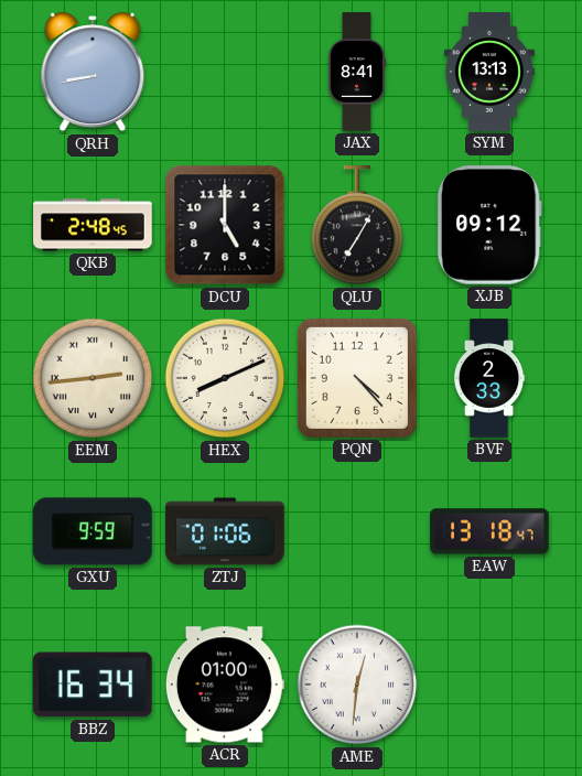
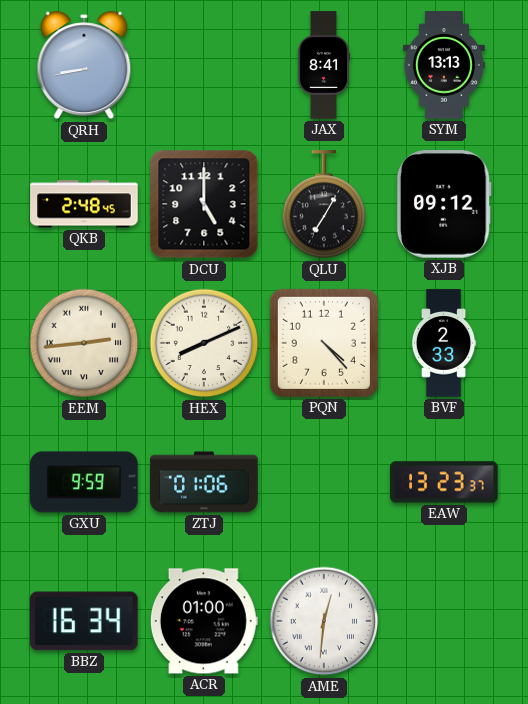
EAW: 13:18 -> 13:23
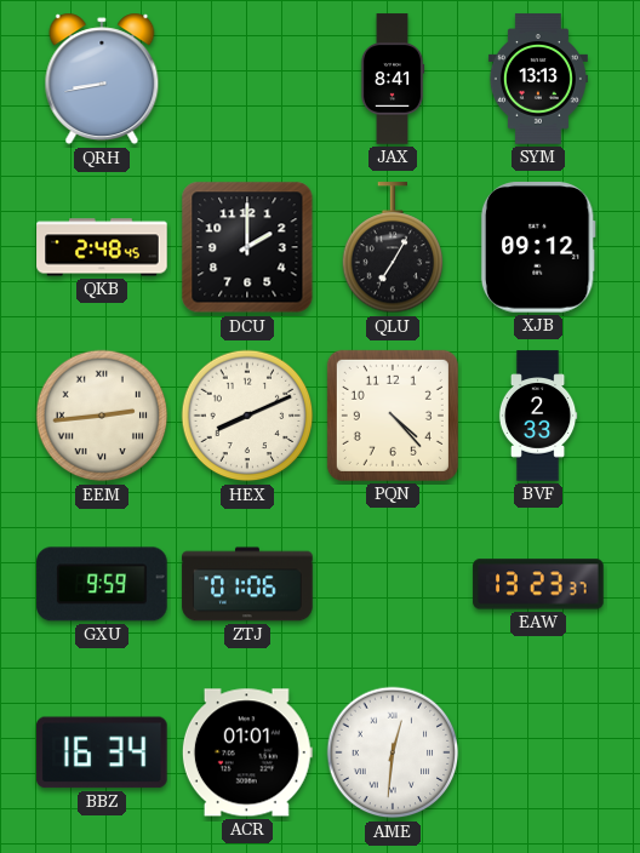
DCU: 5:00 -> 2:00
ACR: 01:00 -> 01:01
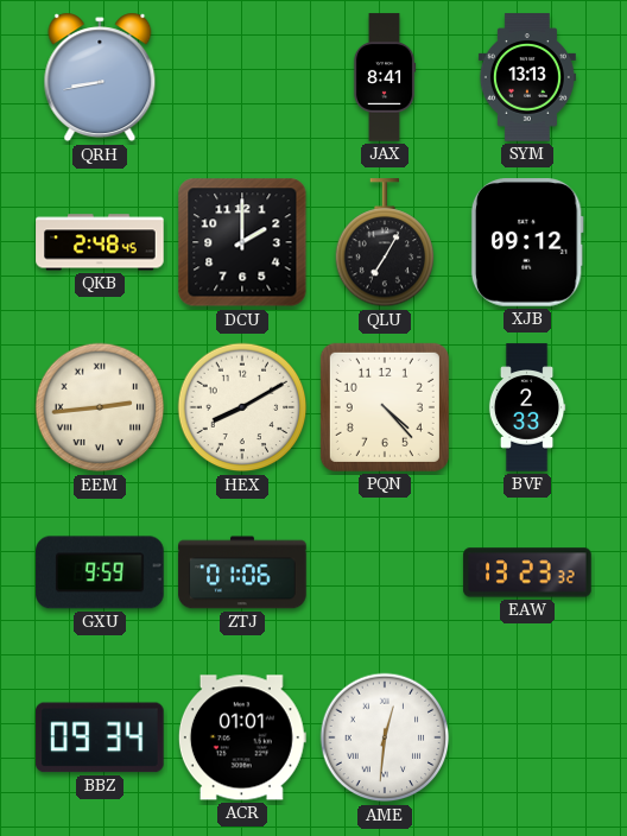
HEX: 8:11 -> 8:10
EAW: 13:23:37 -> 13:23:32
BBZ: 16:34 -> 09:34
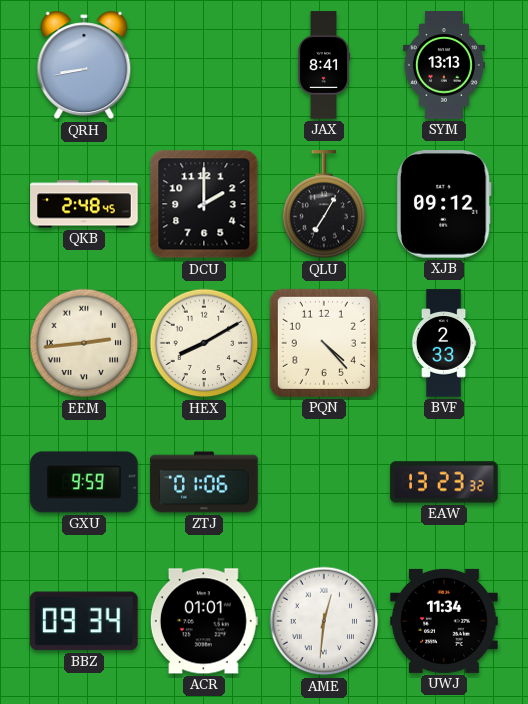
UWJ: none -> 11:34
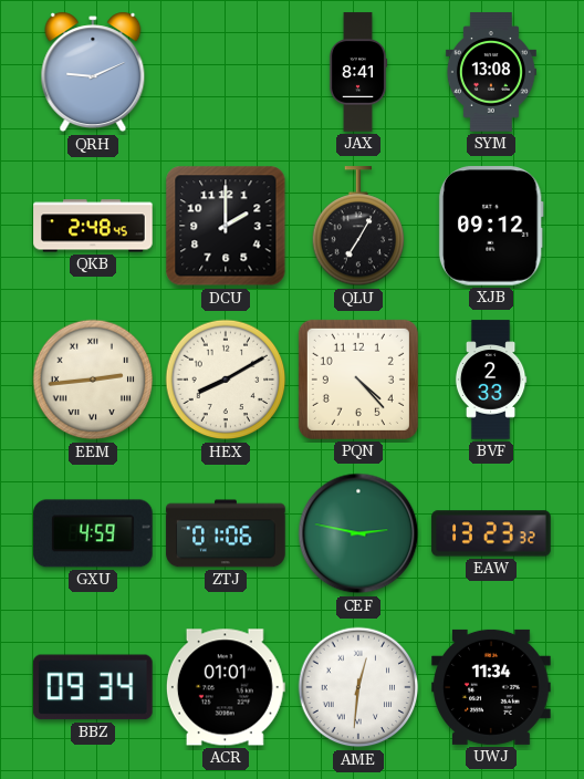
QRH: 8:43 -> 9:11
SYM: 13:13 -> 13:08
GXU: 9:59 -> 4:59
CEF: none -> 2:47
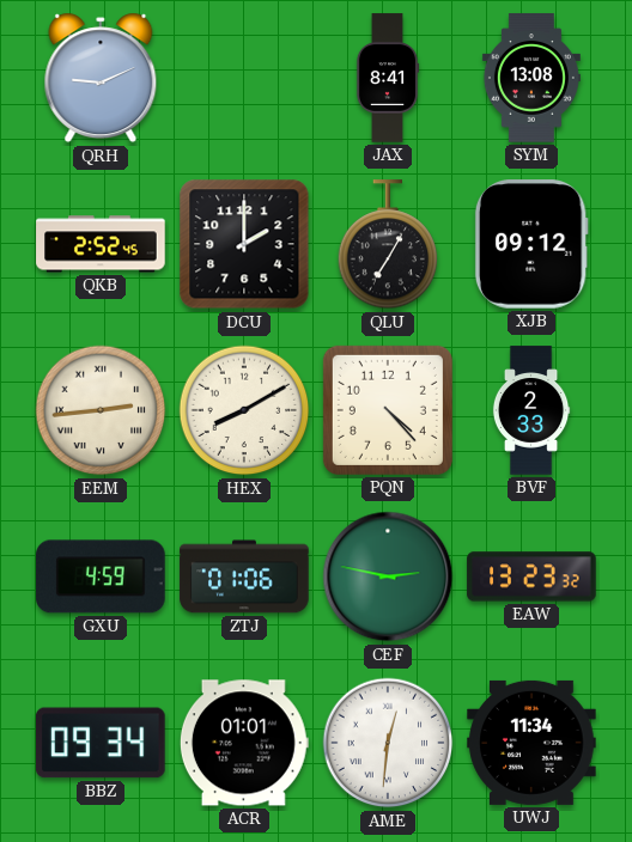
QKB: 2:48 -> 2:52
